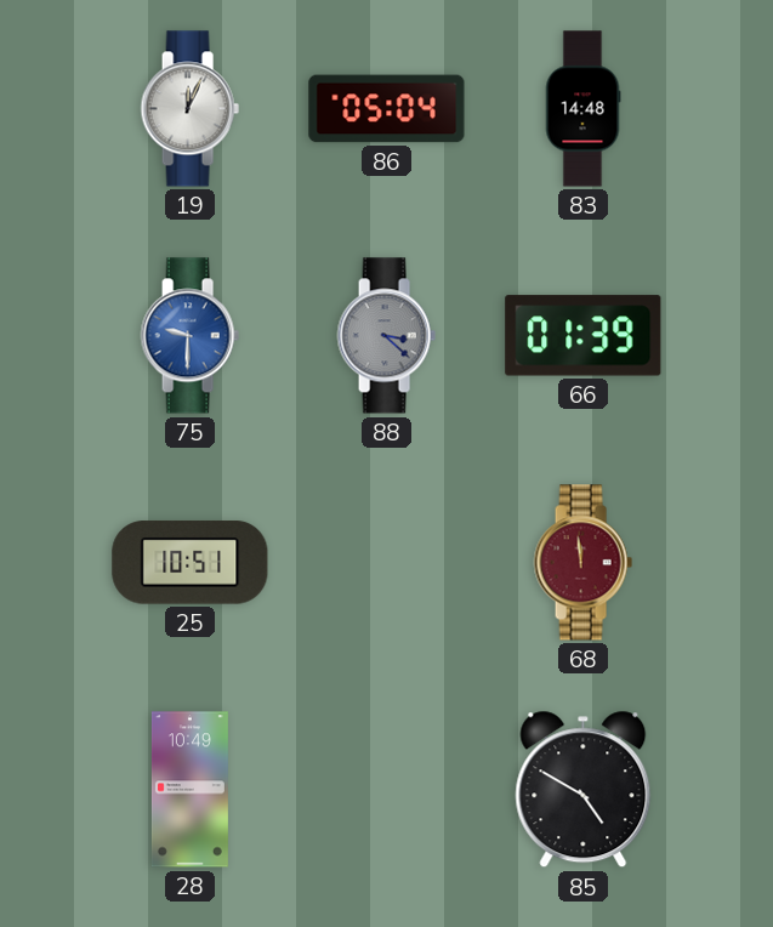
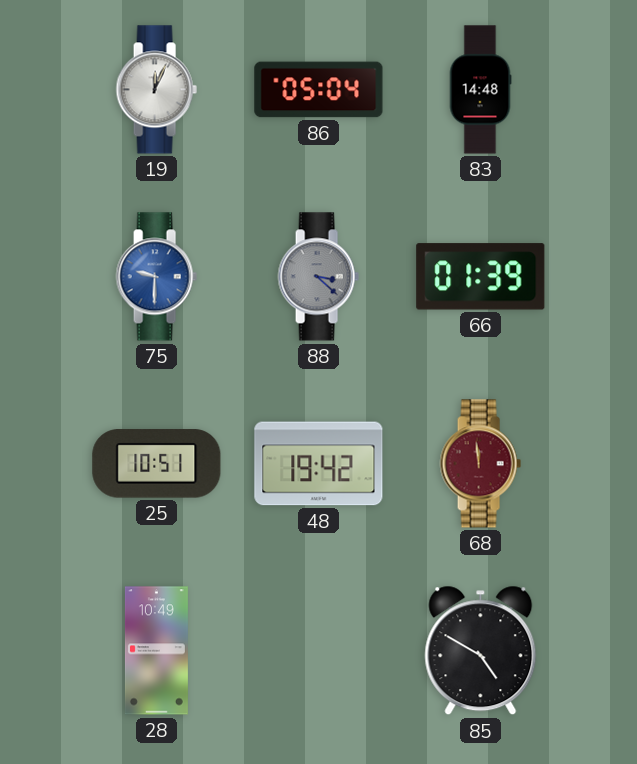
48: none -> 19:42
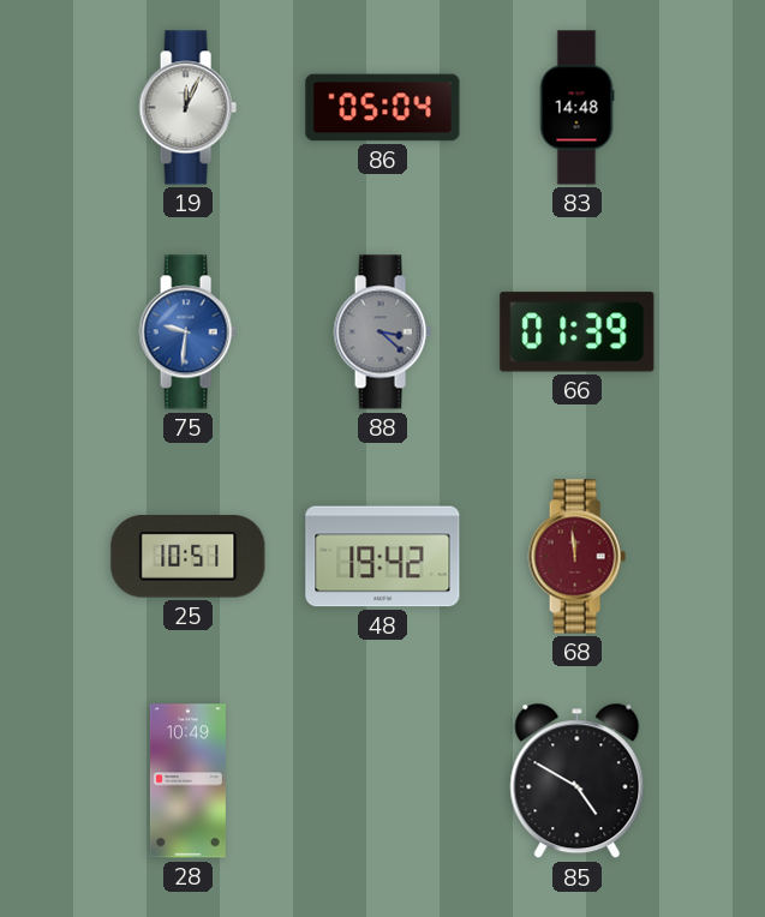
75: 9:30 -> 9:31
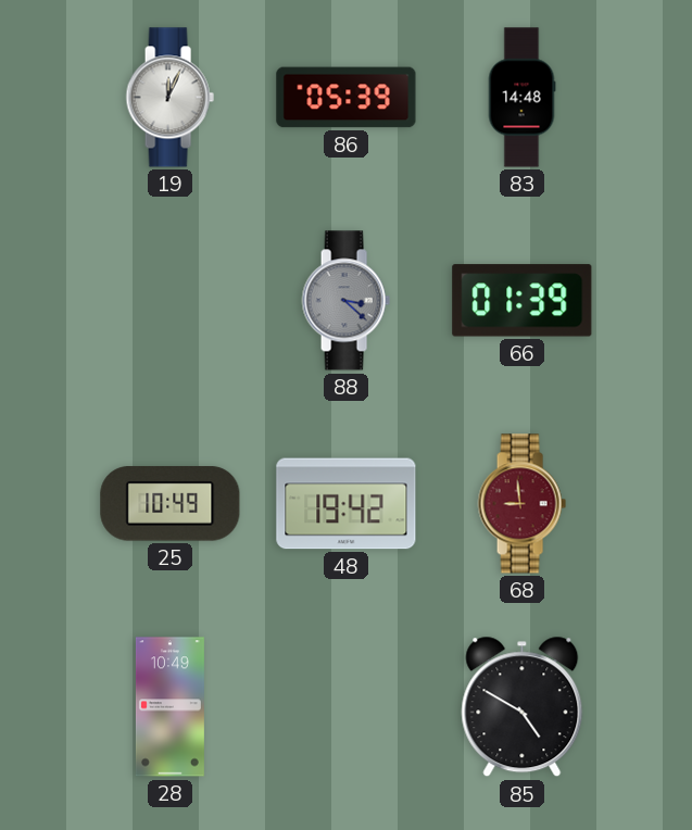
86: 05:04 -> 05:39
75: 9:31 -> none
25: 10:51 -> 10:49
68: 11:59 -> 8:59
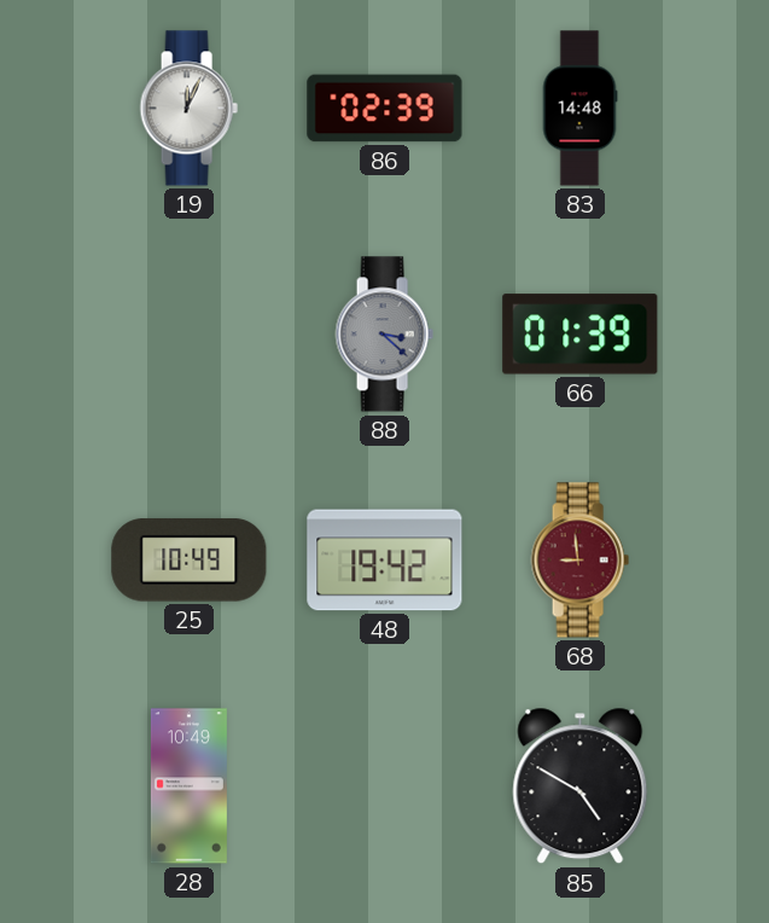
86: 05:39 -> 02:39
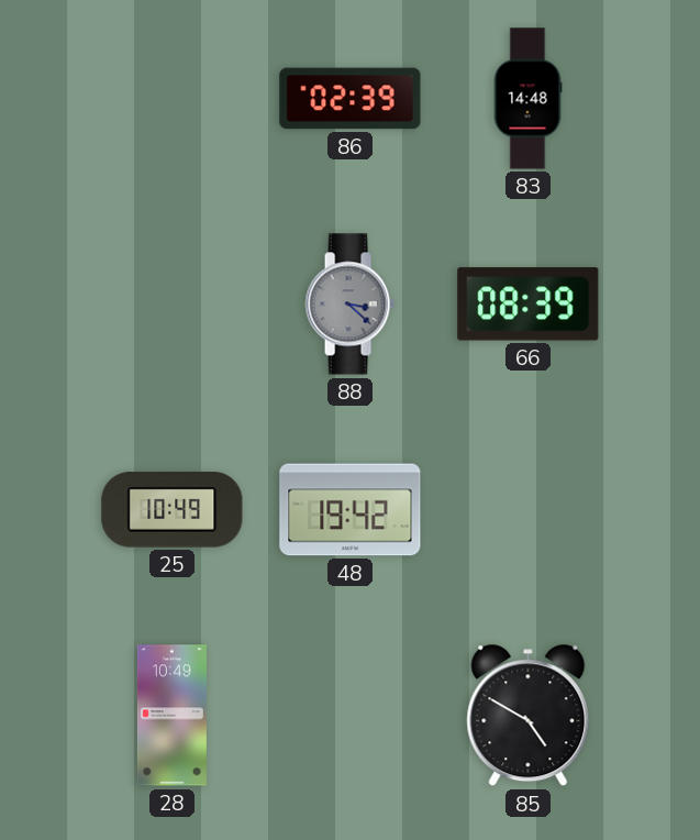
19: 12:04 -> none
66: 01:39 -> 08:39
68: 8:59 -> none
